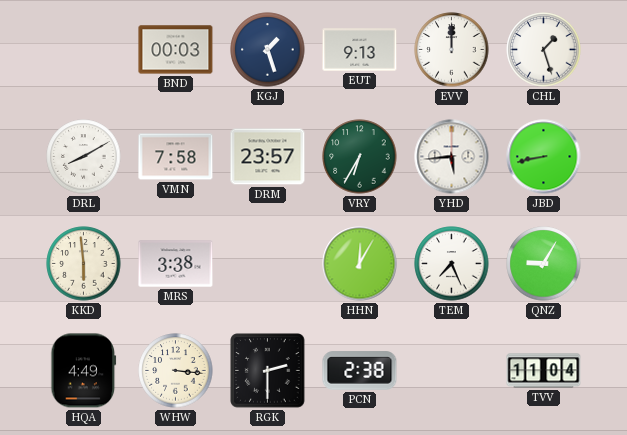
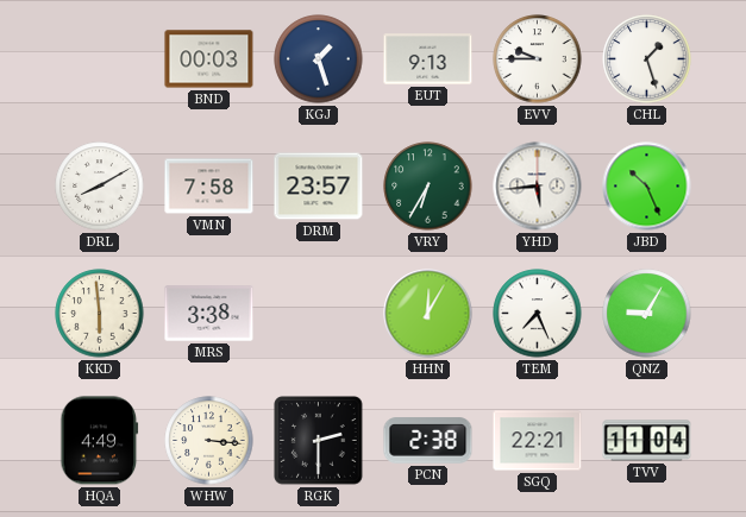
EVV: 12:00 -> 9:45
JBD: 8:43 -> 10:26
SGQ: none -> 22:21
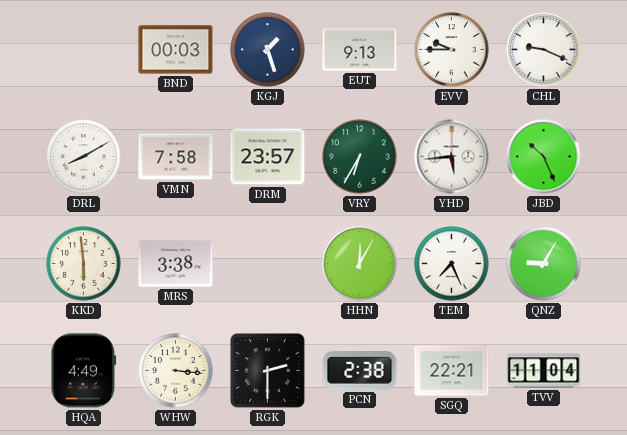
CHL: 1:27 -> 9:19
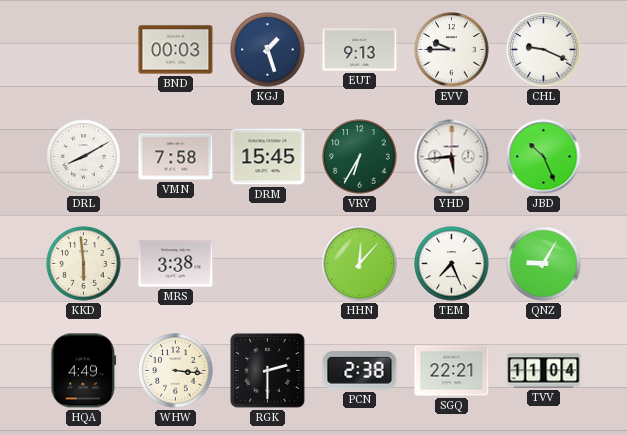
DRM: 23:57 -> 15:45
HHN: 12:05 -> 12:07
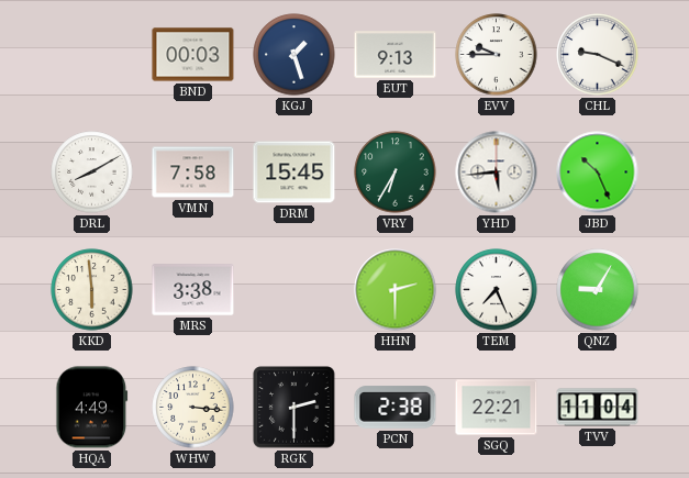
HHN: 12:07 -> 2:30
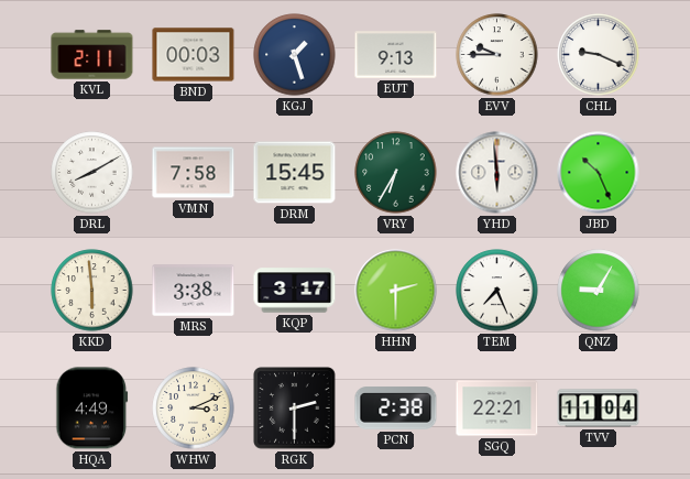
KVL: none -> 2:11
YHD: 5:44 -> 5:59
KQP: none -> 3:17
WHW: 3:16 -> 3:11
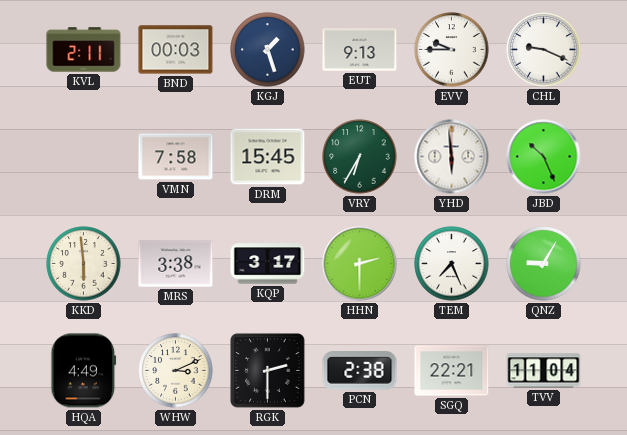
DRL: 8:10 -> none
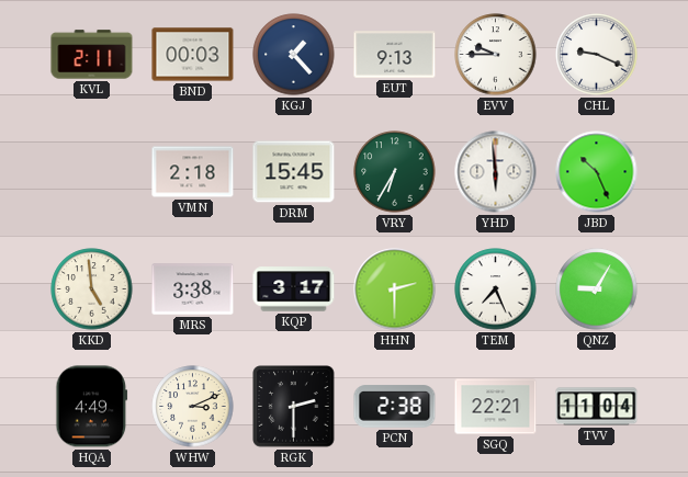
KGJ: 1:27 -> 1:23
VMN: 7:58 -> 2:18
KKD: 5:59 -> 4:59
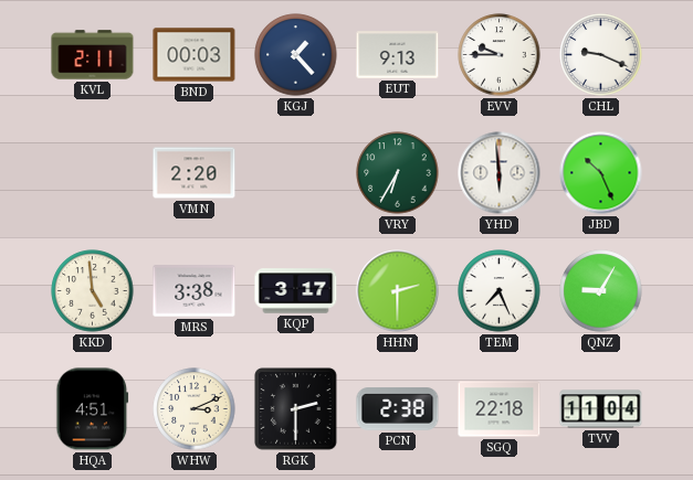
VMN: 2:18 -> 2:20
DRM: 15:45 -> none
HQA: 4:49 -> 4:51
SGQ: 22:21 -> 22:18
